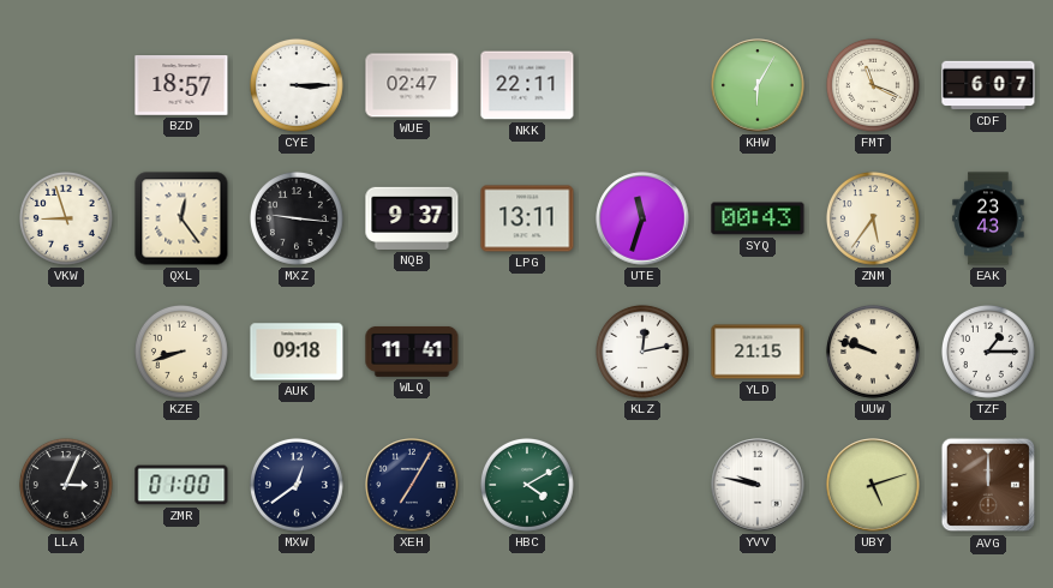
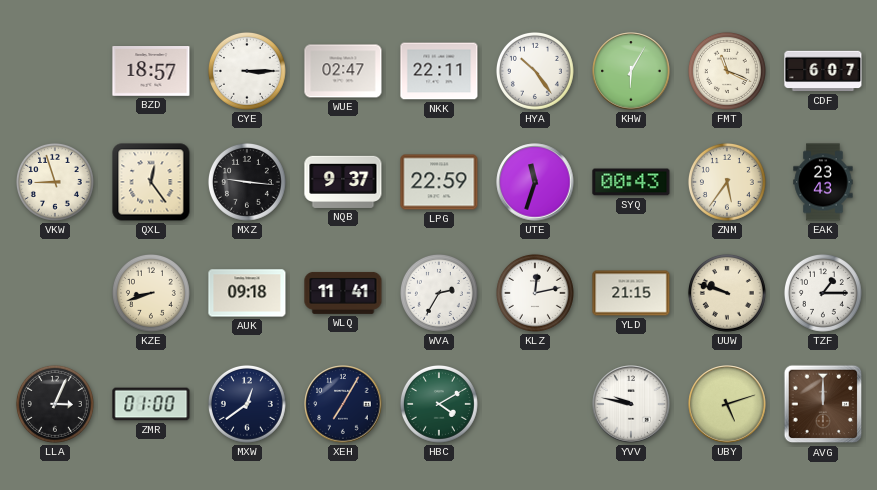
HYA: none -> 10:24
LPG: 13:11 -> 22:59
WVA: none -> 2:35
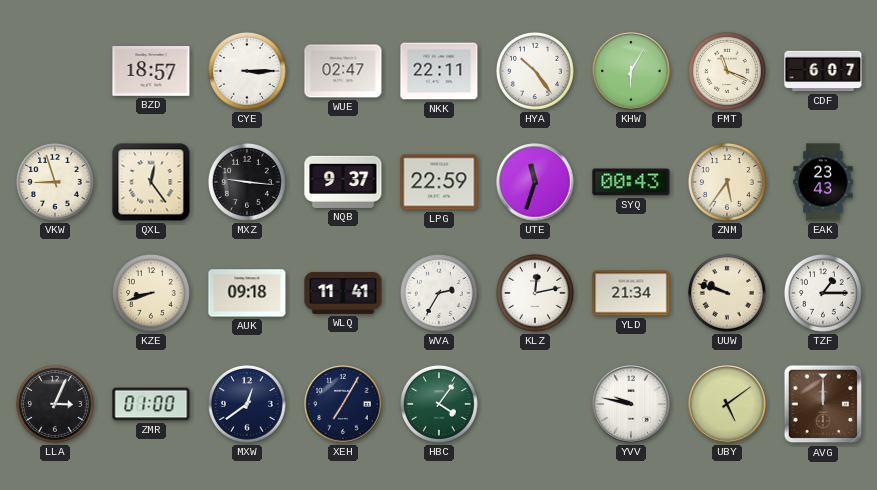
YLD: 21:15 -> 21:34
HBC: 4:10 -> 4:06
UBY: 5:12 -> 5:09
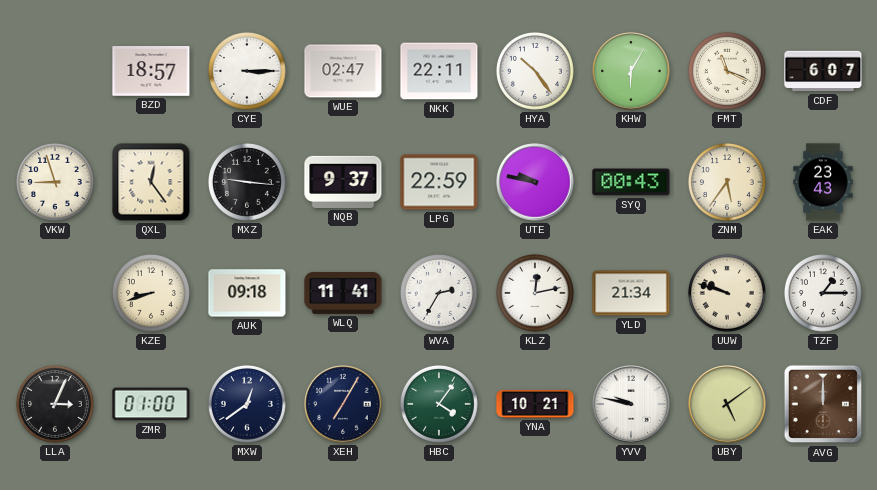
UTE: 11:33 -> 9:47
YNA: none -> 10:21
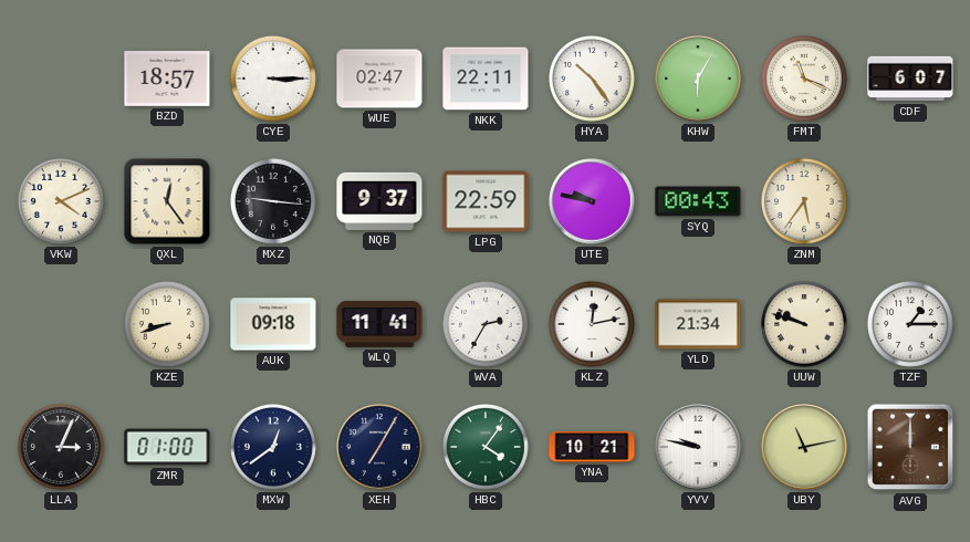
VKW: 8:57 -> 4:11
EAK: 23:43 -> none
UBY: 5:09 -> 11:13
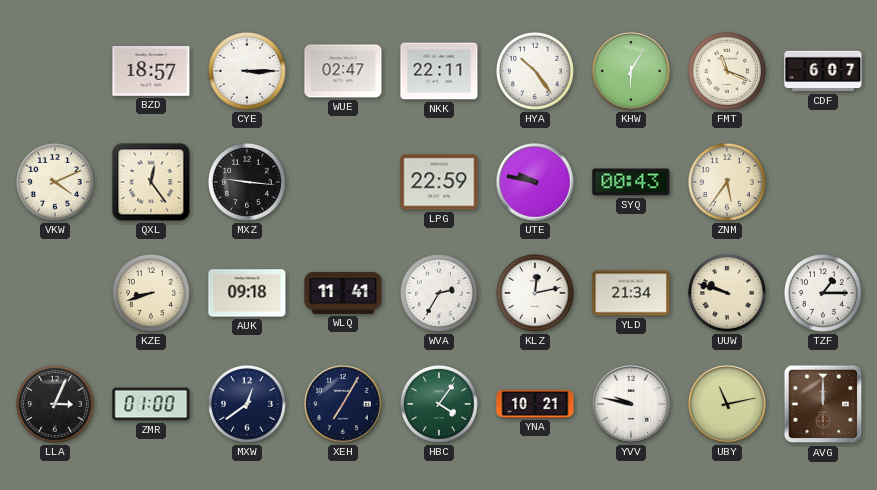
NQB: 9:37 -> none
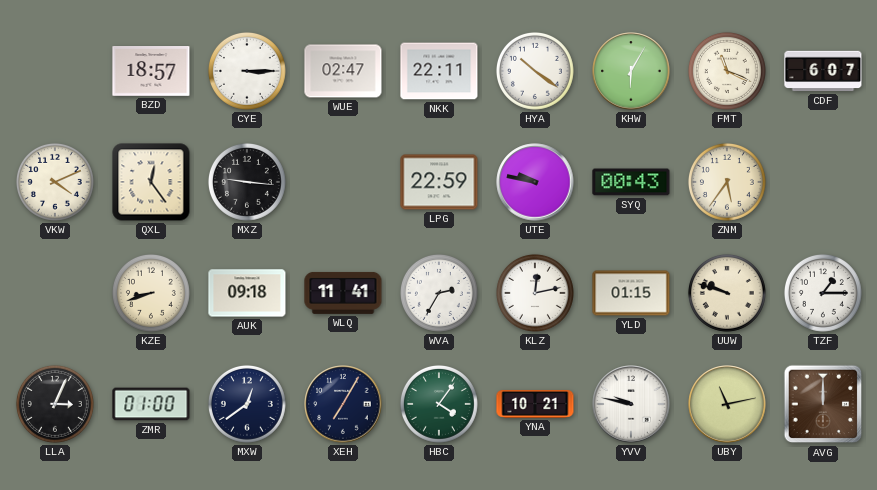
HYA: 10:24 -> 10:21
YLD: 21:34 -> 01:15
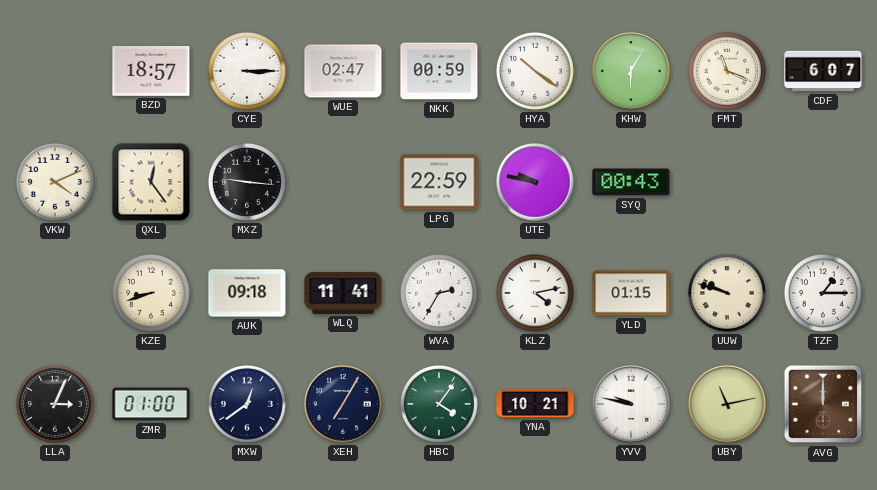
NKK: 22:11 -> 00:59
ZNM: 5:36 -> none
KLZ: 12:13 -> 4:13
